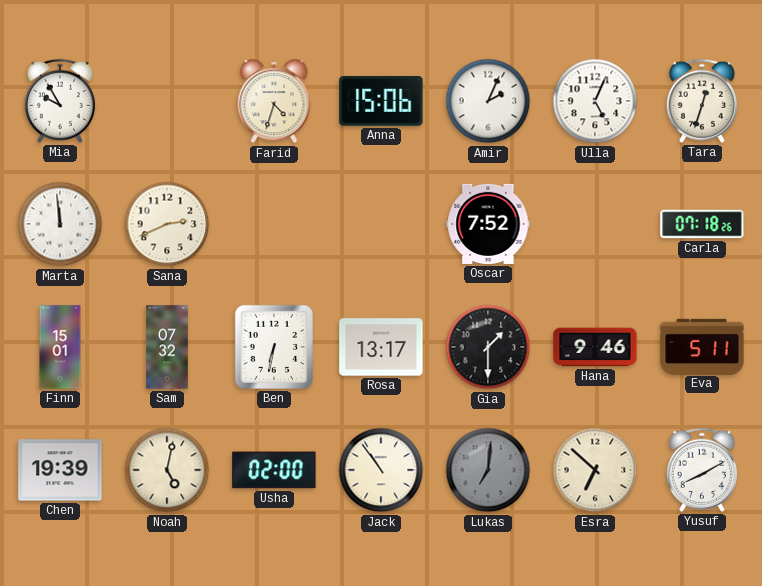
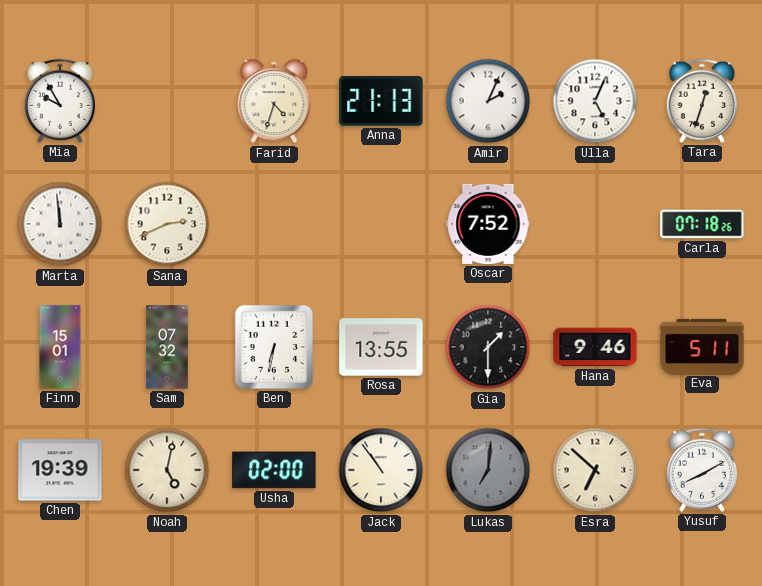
Anna: 15:06 -> 21:13
Rosa: 13:17 -> 13:55
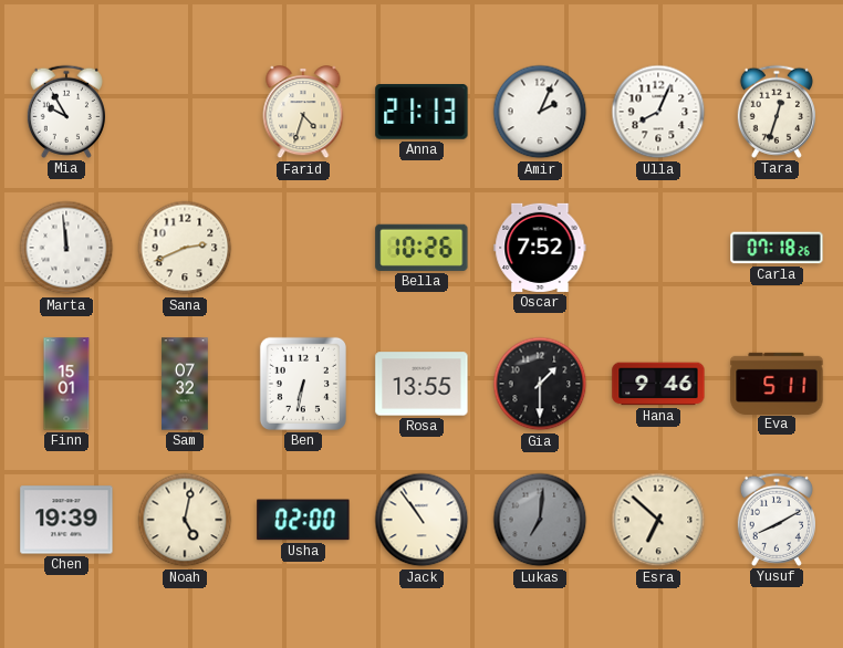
Ulla: 5:04 -> 8:04
Bella: none -> 10:26
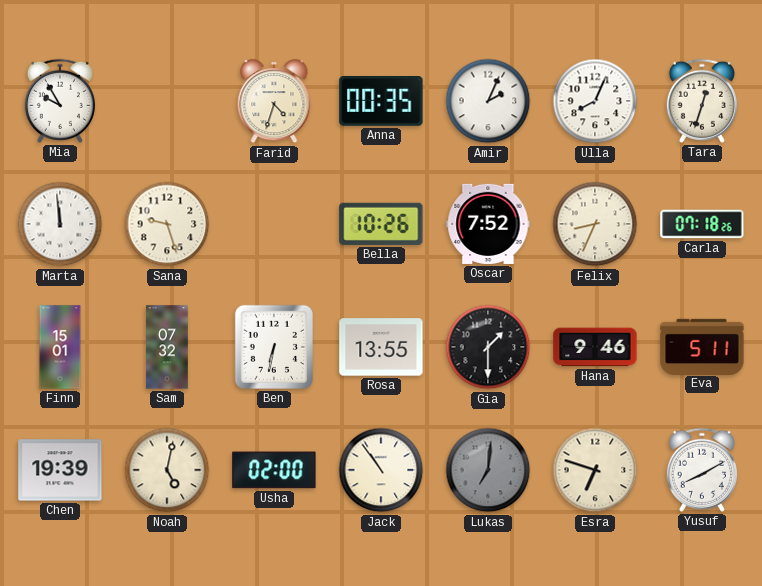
Anna: 21:13 -> 00:35
Sana: 2:41 -> 9:27
Felix: none -> 8:34
Esra: 6:52 -> 6:48
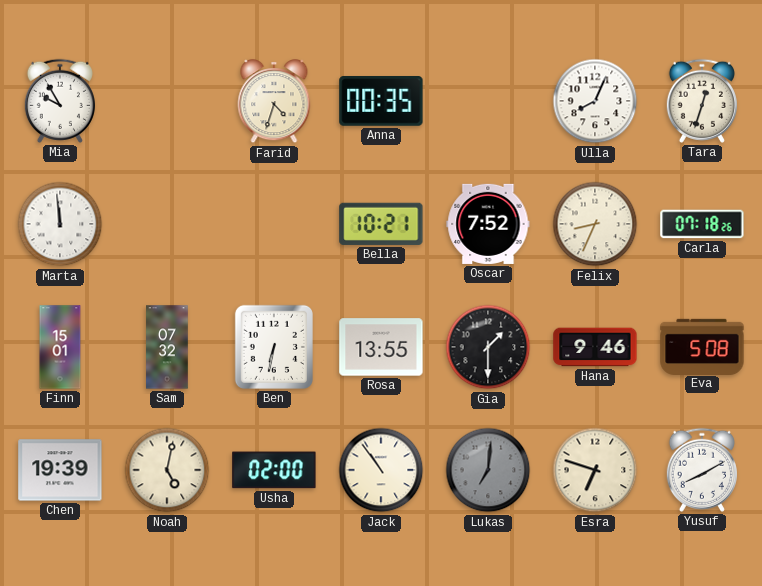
Amir: 2:04 -> none
Sana: 9:27 -> none
Bella: 10:26 -> 10:21
Eva: 5:11 -> 5:08
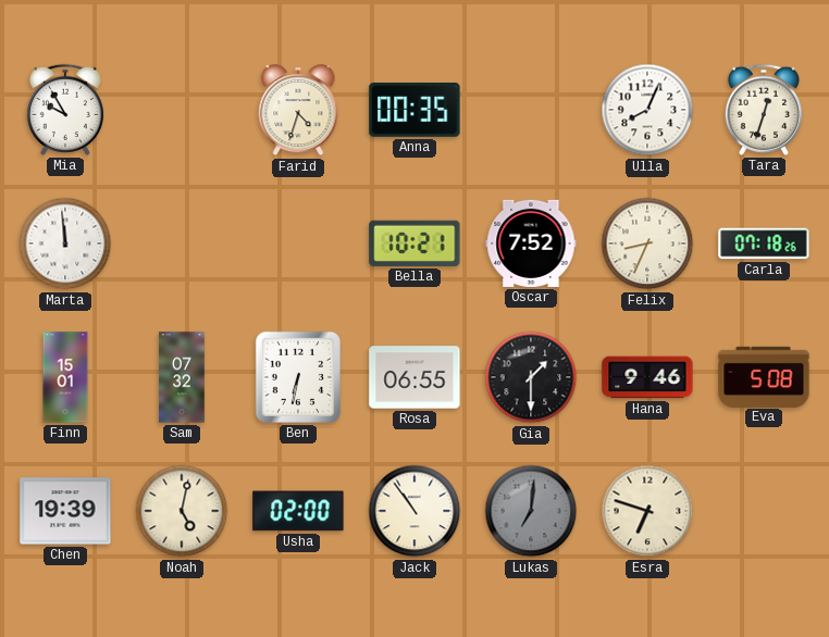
Rosa: 13:55 -> 06:55
Yusuf: 8:10 -> none
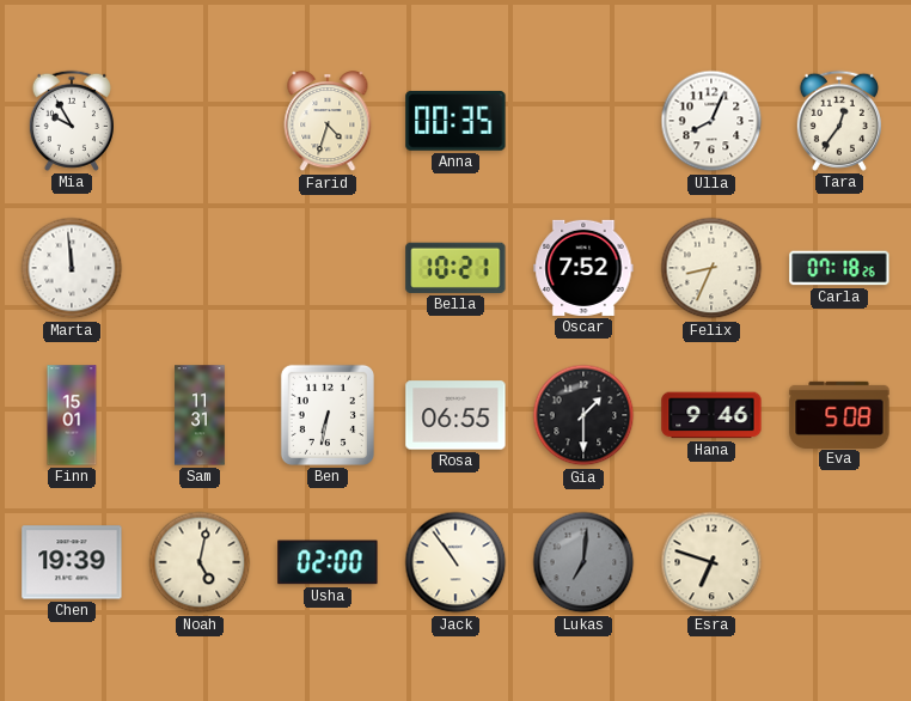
Tara: 12:33 -> 12:36
Sam: 07:32 -> 11:31
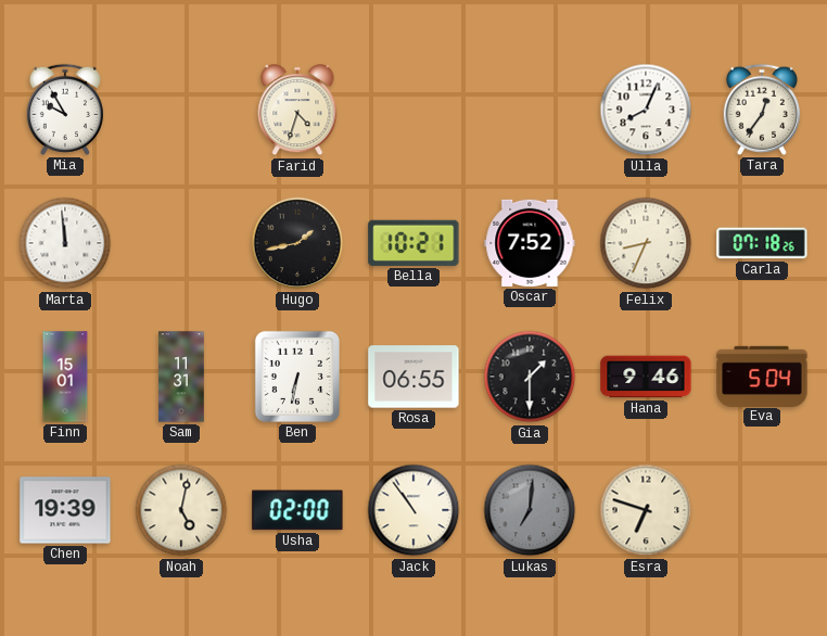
Anna: 00:35 -> none
Hugo: none -> 1:43
Eva: 5:08 -> 5:04
